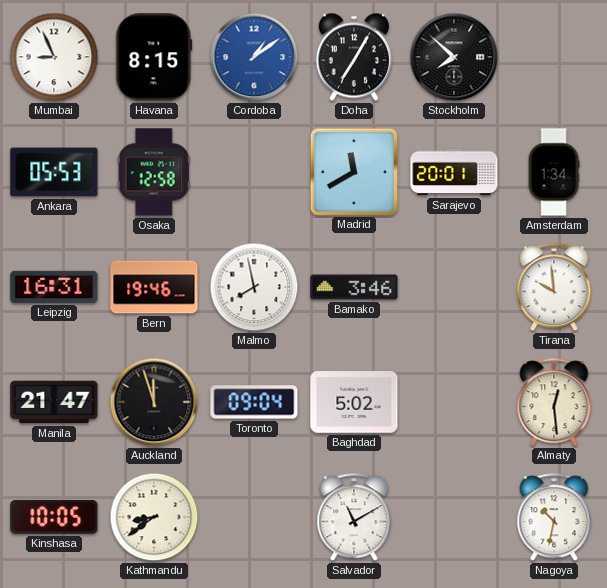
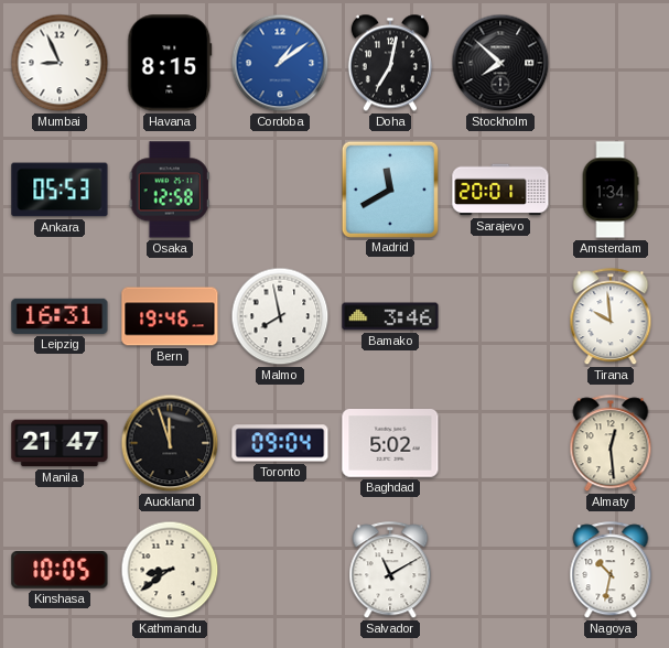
Doha: 7:05 -> 7:02
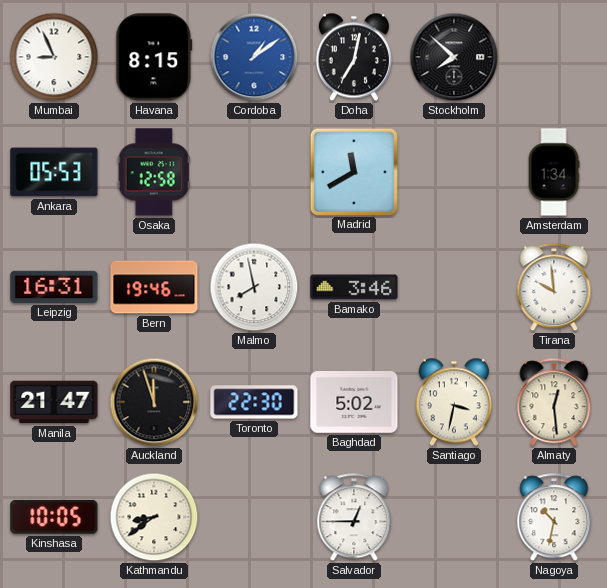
Sarajevo: 20:01 -> none
Toronto: 09:04 -> 22:30
Santiago: none -> 3:32
Salvador: 11:10 -> 12:45
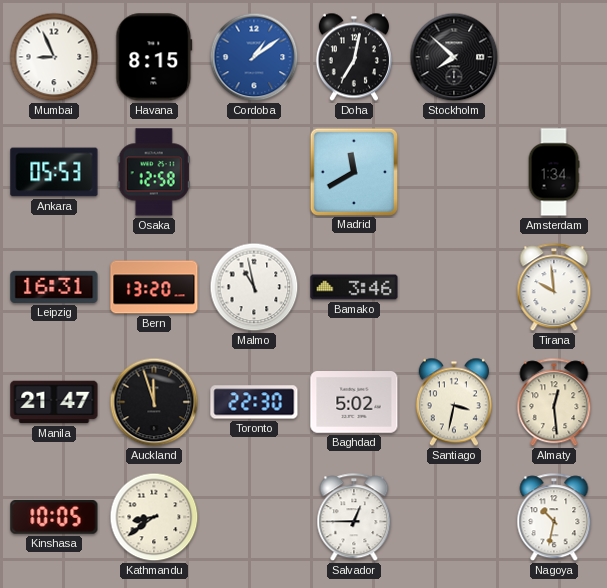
Bern: 19:46 -> 13:20
Malmo: 7:58 -> 10:58
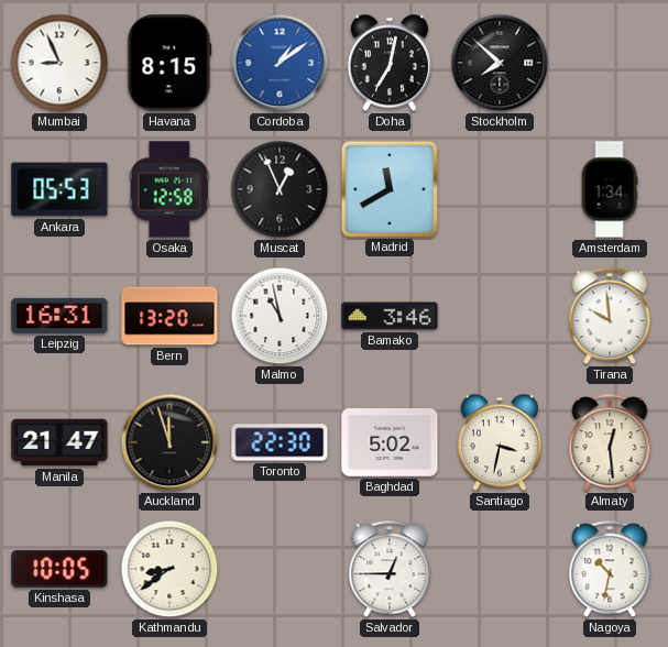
Muscat: none -> 12:56
